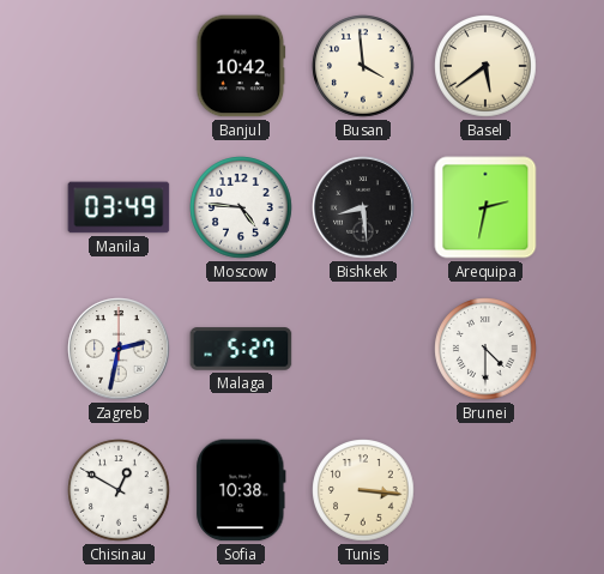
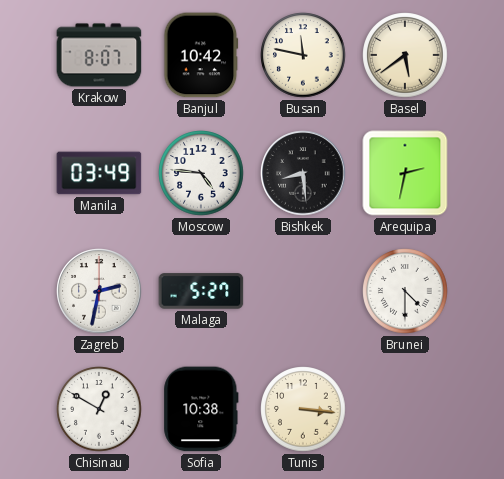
Krakow: none -> 8:07
Busan: 3:59 -> 11:47
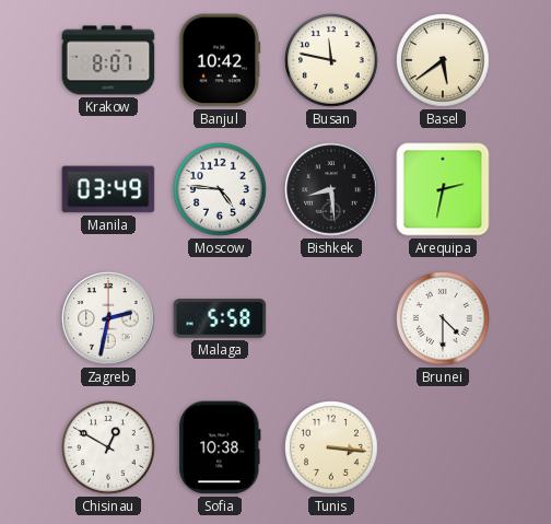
Malaga: 5:27 -> 5:58
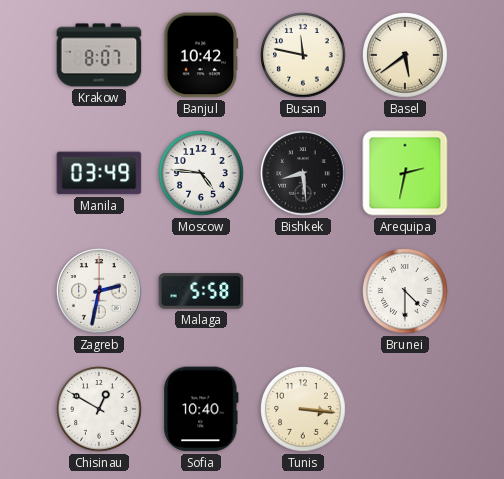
Sofia: 10:38 -> 10:40
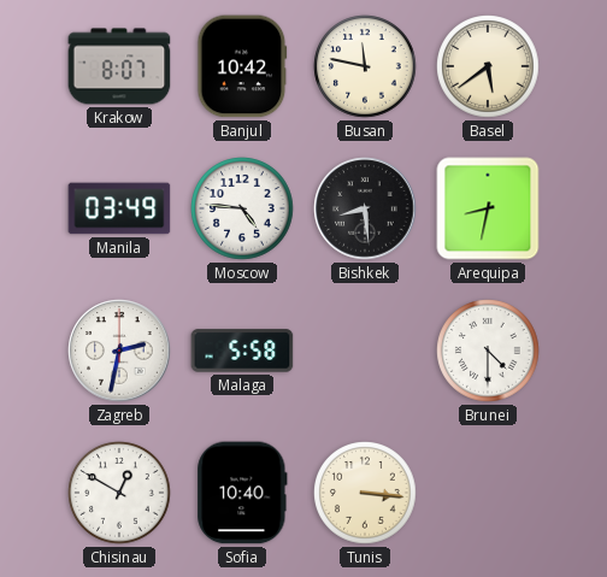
Arequipa: 2:32 -> 8:32
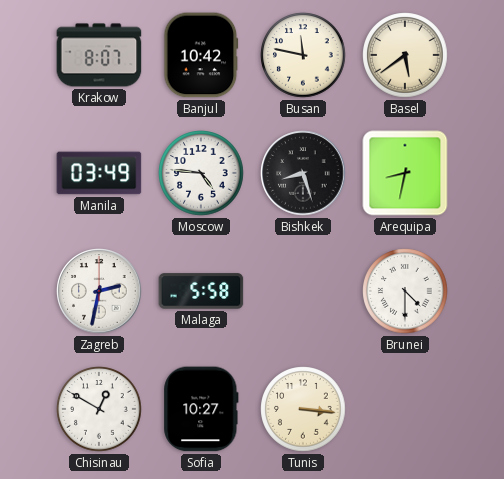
Bishkek: 8:29 -> 8:27
Sofia: 10:40 -> 10:27
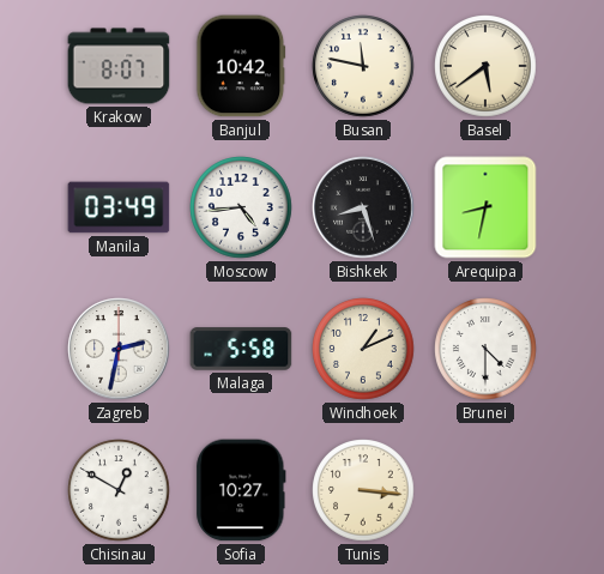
Moscow: 4:46 -> 4:44
Windhoek: none -> 1:11
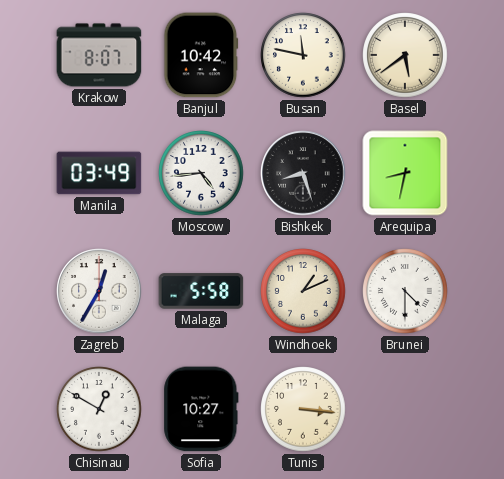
Zagreb: 2:32 -> 12:35
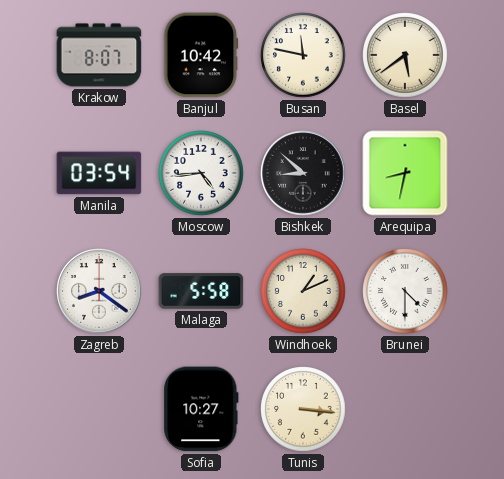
Manila: 03:49 -> 03:54
Bishkek: 8:27 -> 8:52
Zagreb: 12:35 -> 8:21
Chisinau: 12:50 -> none
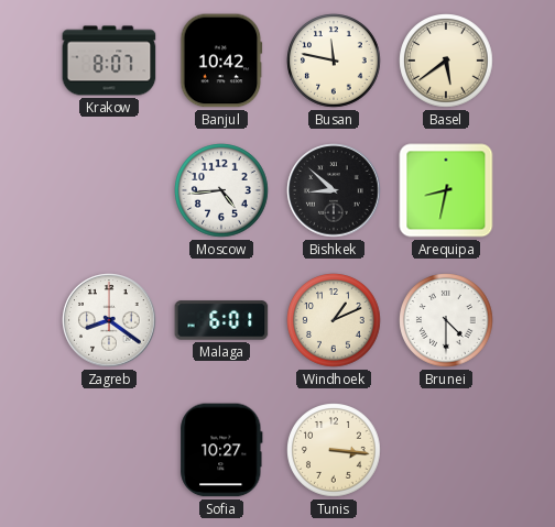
Manila: 03:54 -> none
Malaga: 5:58 -> 6:01
